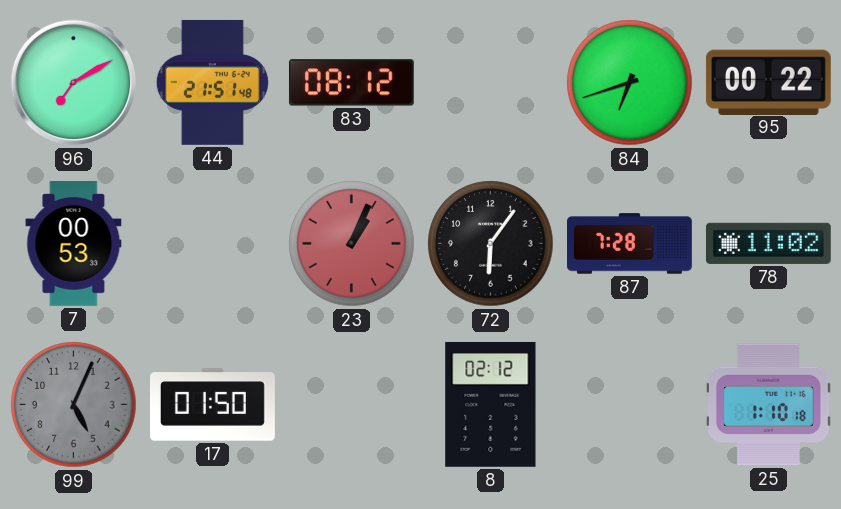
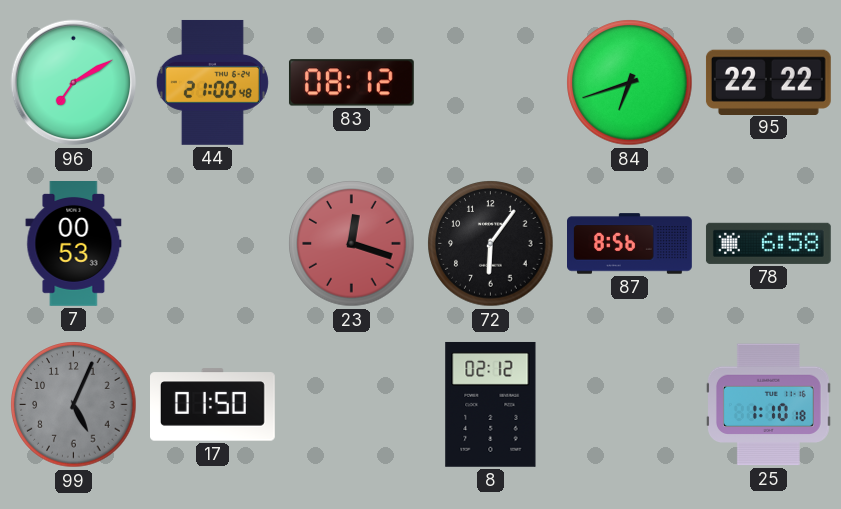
44: 21:51 -> 21:00
95: 00:22 -> 22:22
23: 1:04 -> 12:18
87: 7:28 -> 8:56
78: 11:02 -> 6:58
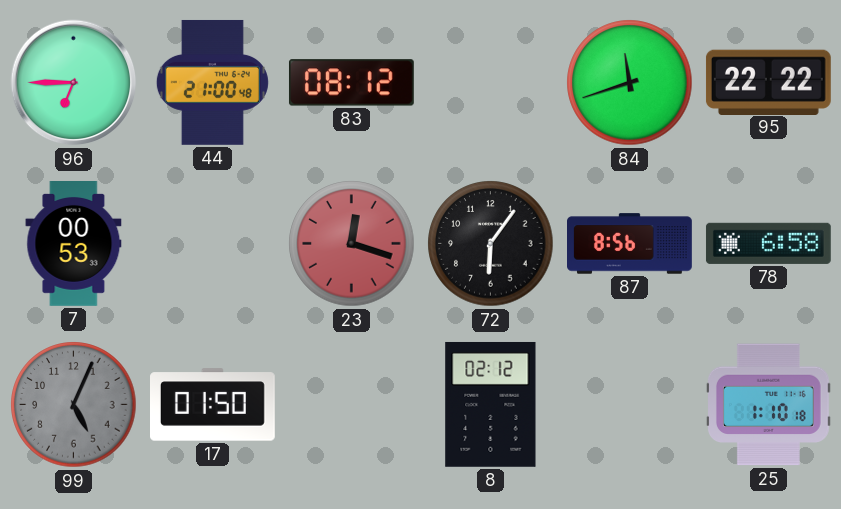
96: 7:10 -> 6:45
84: 6:42 -> 11:42
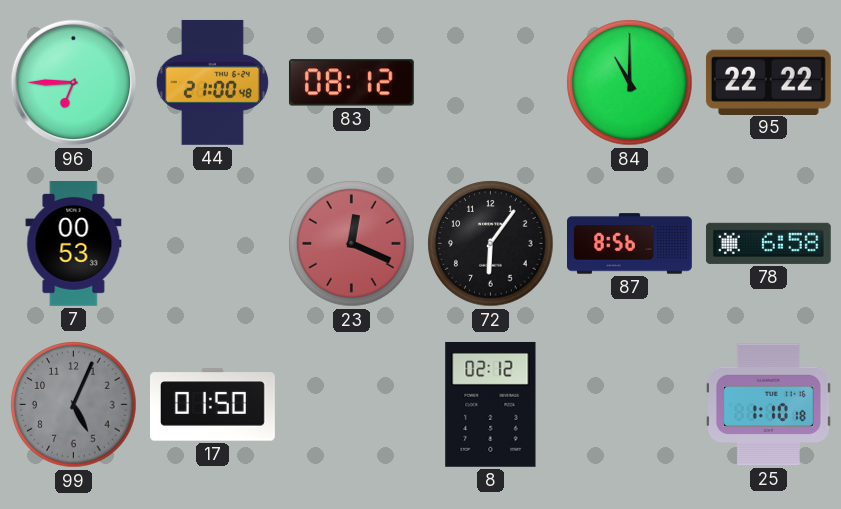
84: 11:42 -> 11:00
23: 12:18 -> 12:19
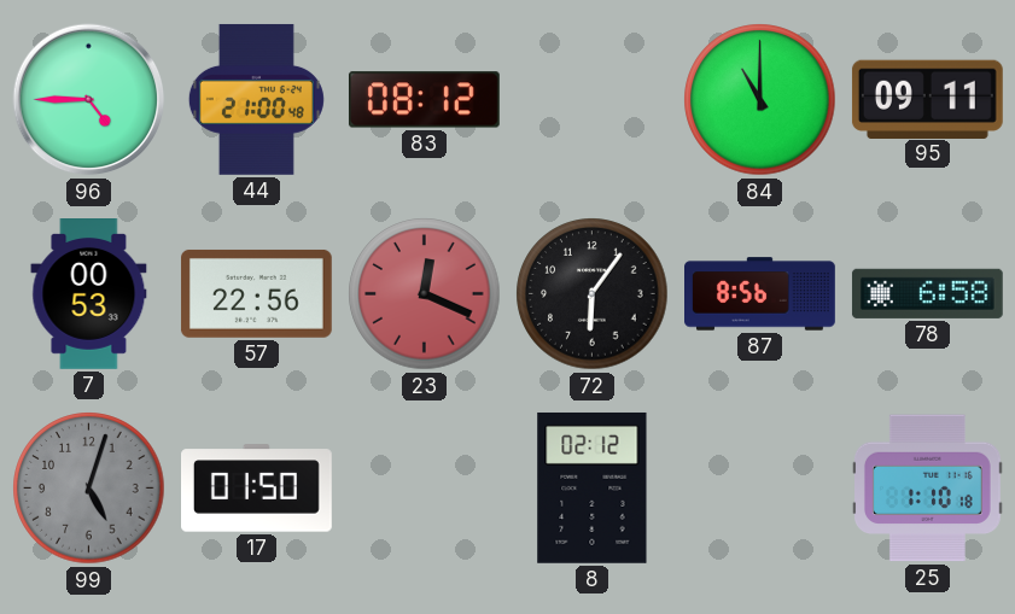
96: 6:45 -> 4:45
95: 22:22 -> 09:11
57: none -> 22:56
99: 5:04 -> 5:03
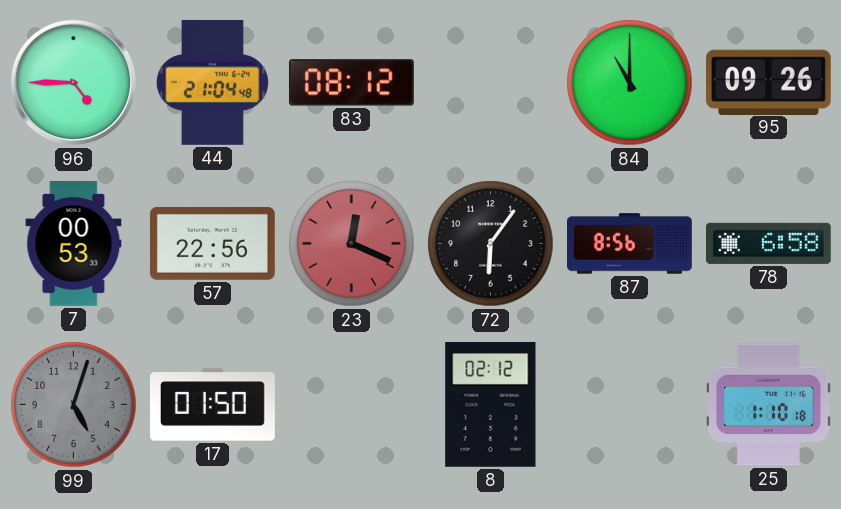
44: 21:00 -> 21:04
95: 09:11 -> 09:26
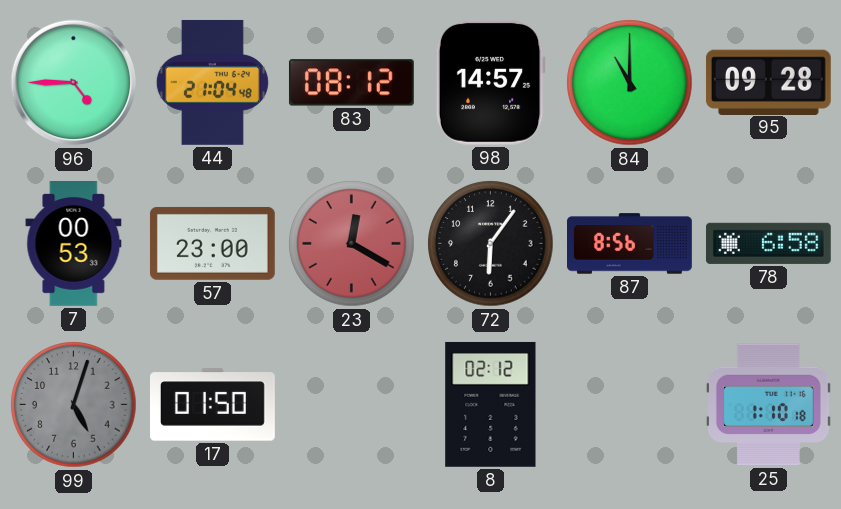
98: none -> 14:57
95: 09:26 -> 09:28
57: 22:56 -> 23:00
23: 12:19 -> 12:20
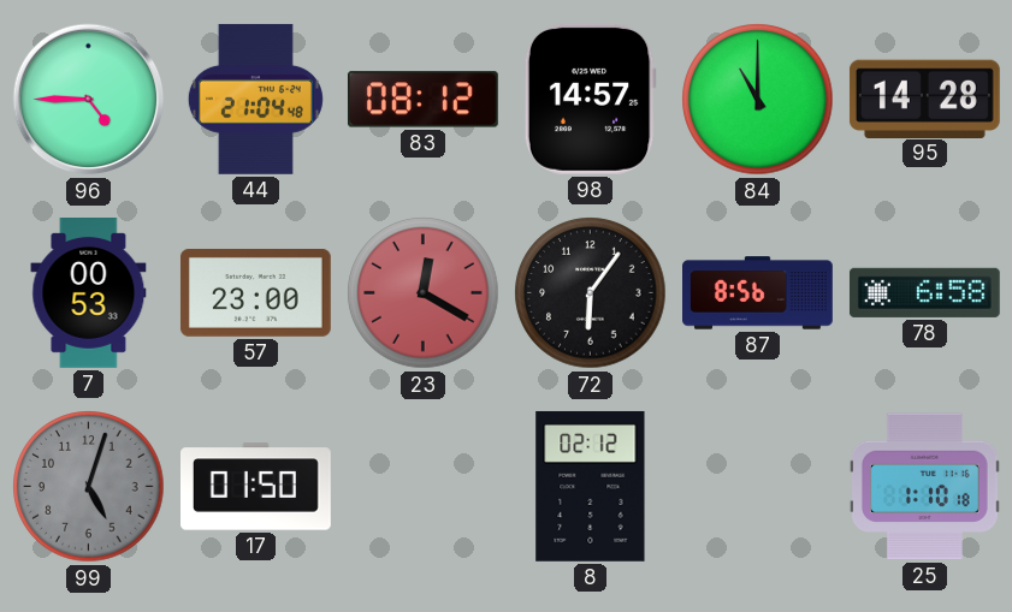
95: 09:28 -> 14:28
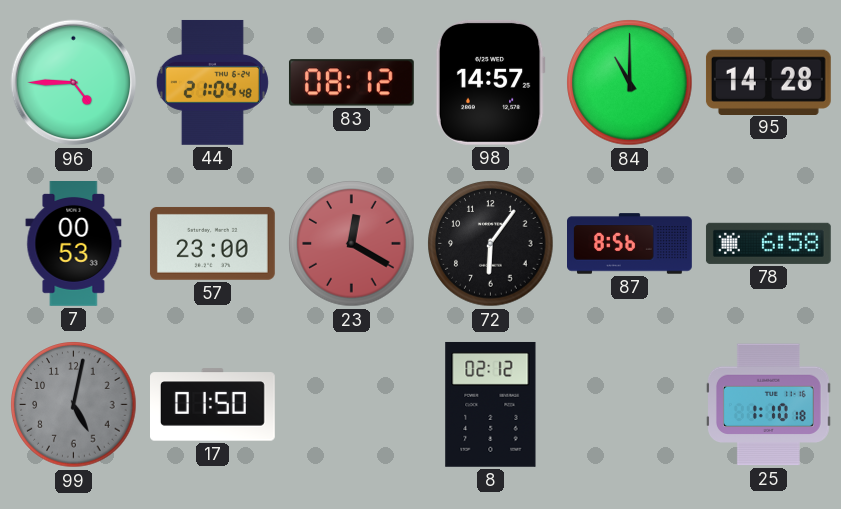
99: 5:03 -> 5:02
